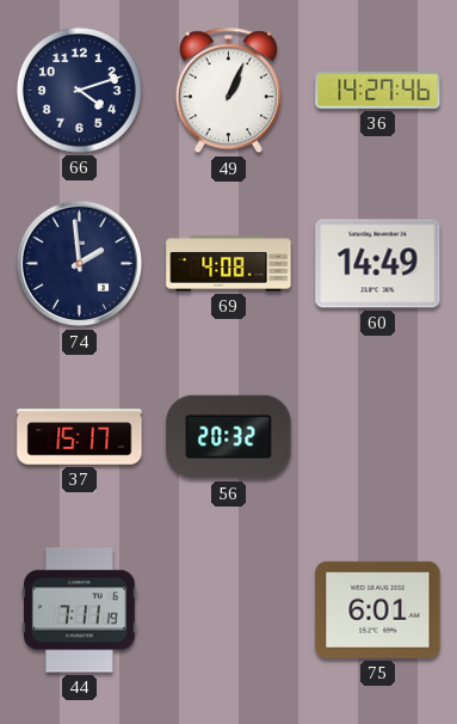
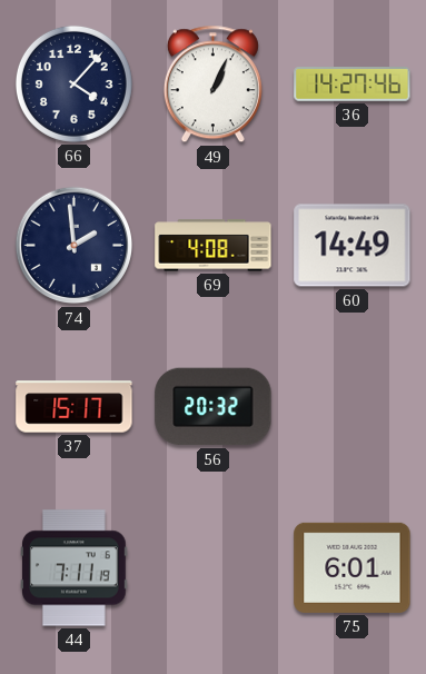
66: 4:12 -> 4:07
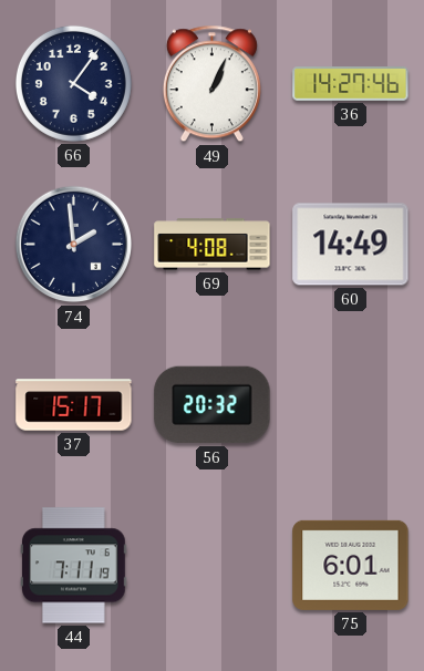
66: 4:07 -> 4:06
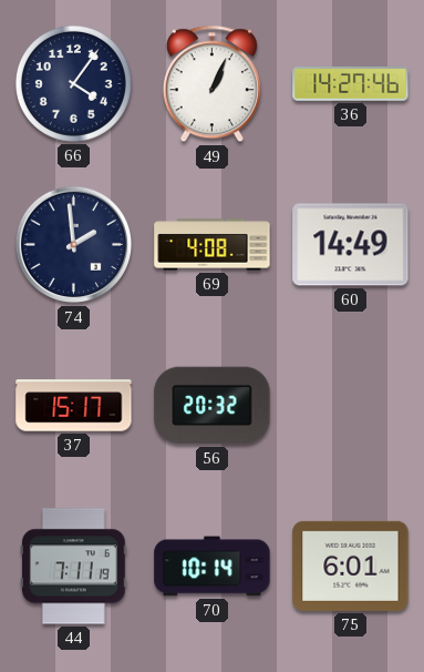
70: none -> 10:14
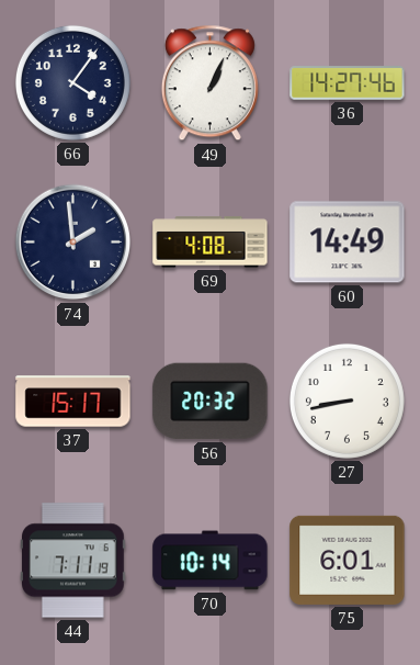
27: none -> 8:43
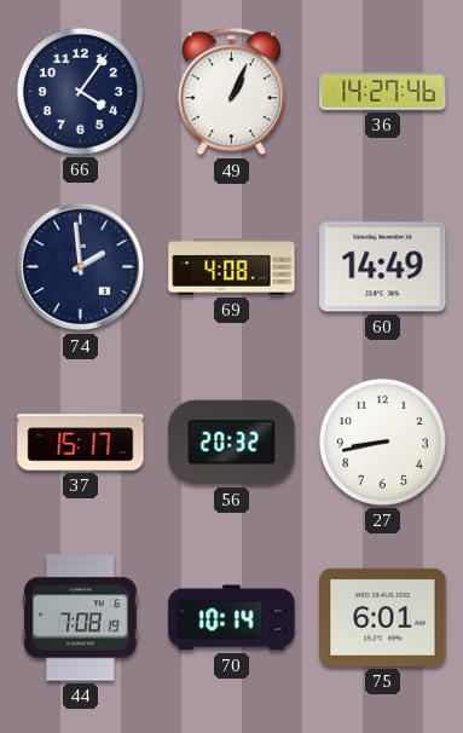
44: 7:11 -> 7:08
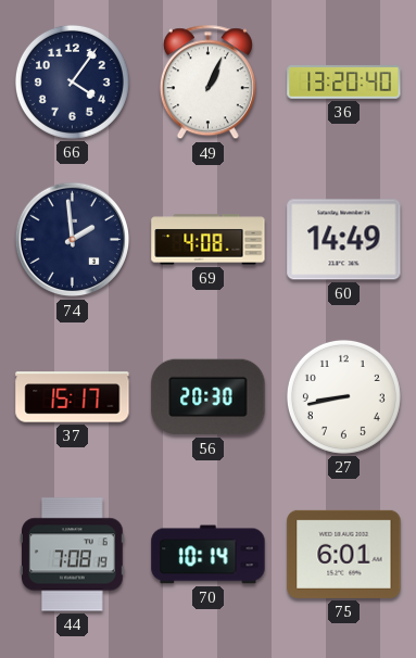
36: 14:27 -> 13:20
56: 20:32 -> 20:30
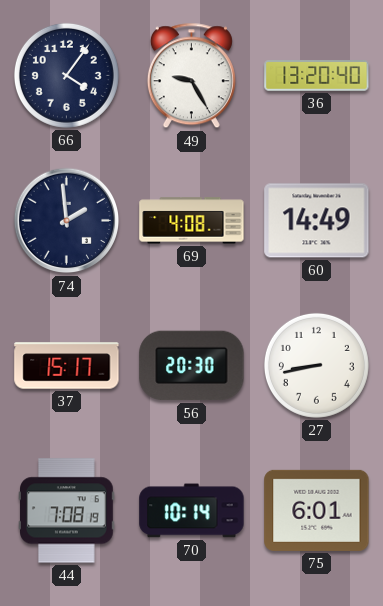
49: 1:04 -> 9:25
